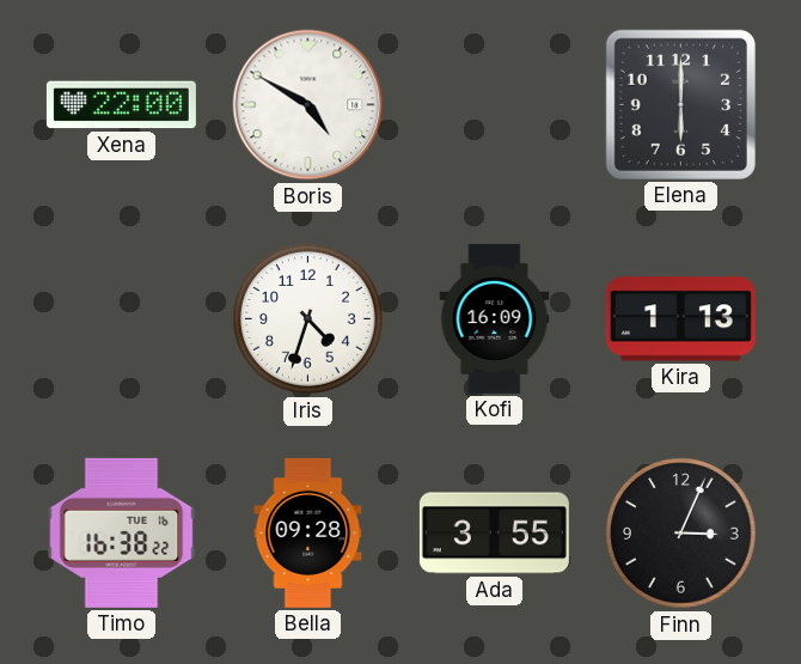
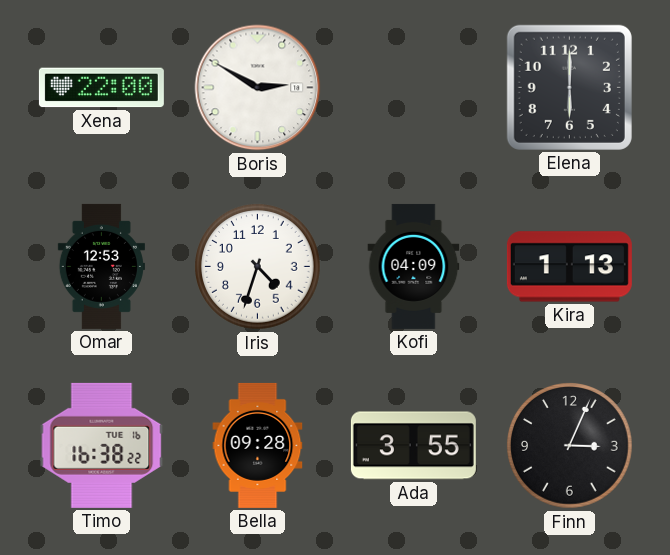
Boris: 4:50 -> 2:50
Omar: none -> 12:53
Kofi: 16:09 -> 04:09
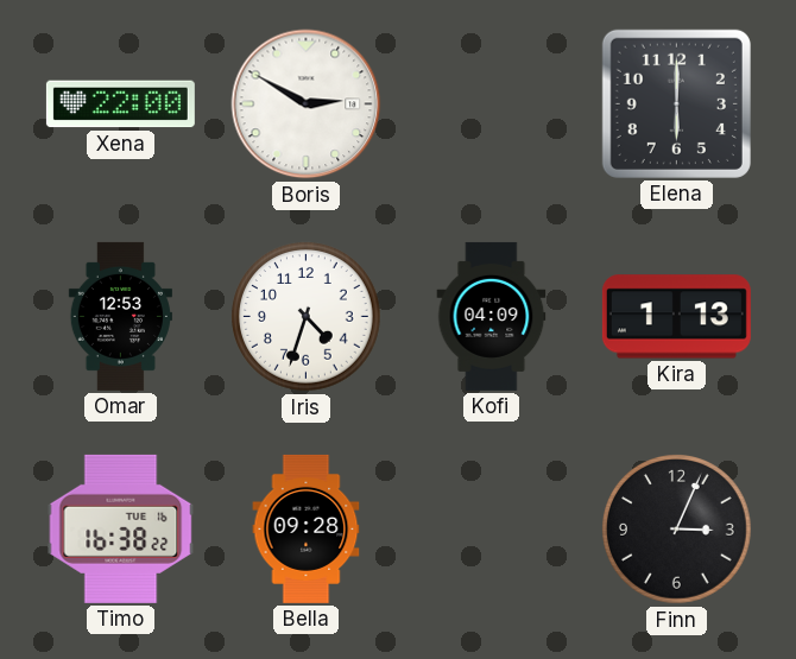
Ada: 3:55 -> none
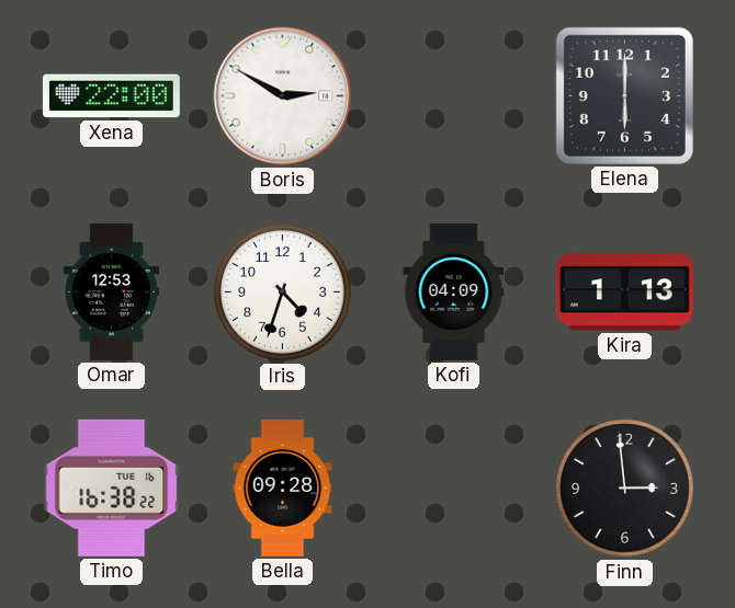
Finn: 3:04 -> 2:59
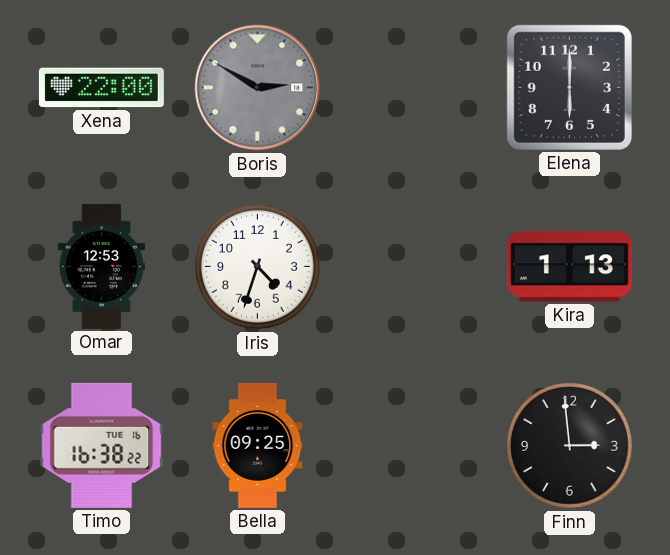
Boris dial: white -> grey
Kofi: 04:09 -> none
Bella: 09:28 -> 09:25
